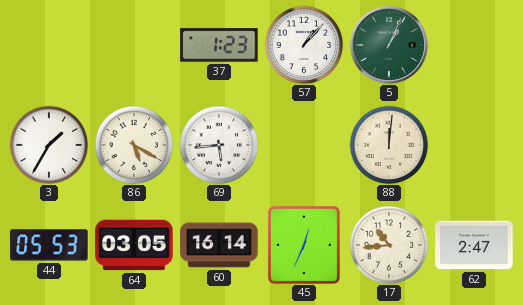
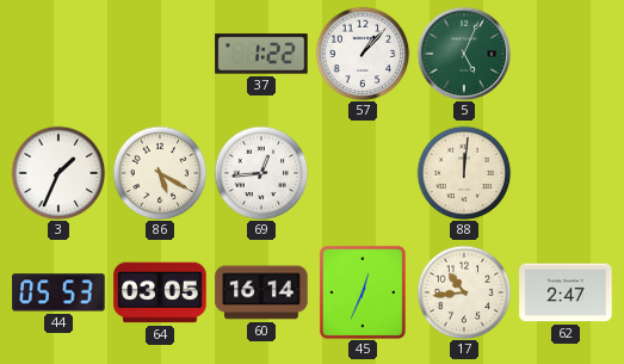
37: 1:23 -> 1:22
5: 1:04 -> 5:04
3: 1:35 -> 1:34
69: 5:44 -> 12:44
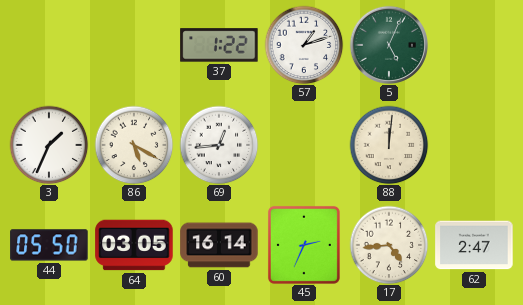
57: 1:07 -> 1:12
44: 05:53 -> 05:50
45: 12:34 -> 2:34
17: 10:44 -> 4:44
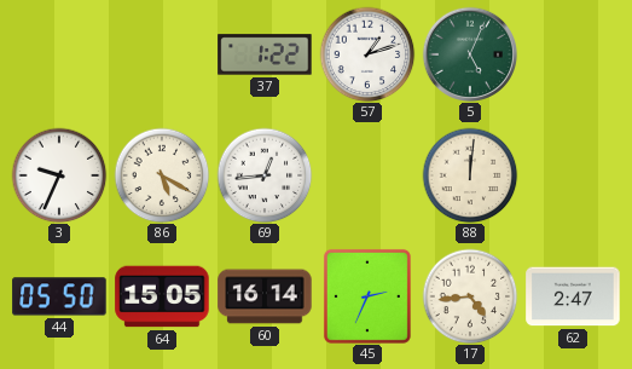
3: 1:34 -> 9:34
64: 03:05 -> 15:05
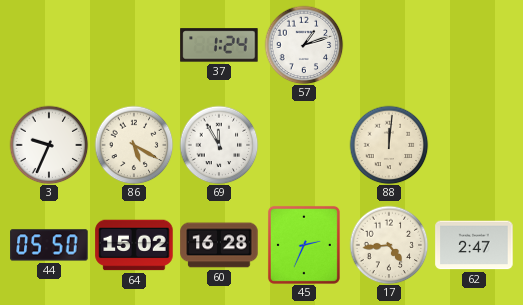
37: 1:22 -> 1:24
5: 5:04 -> none
69: 12:44 -> 11:55
64: 15:05 -> 15:02
60: 16:14 -> 16:28
